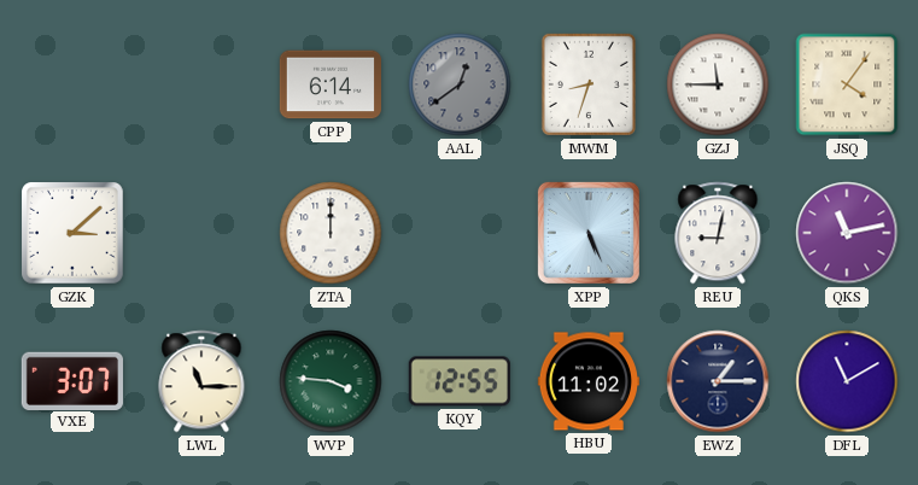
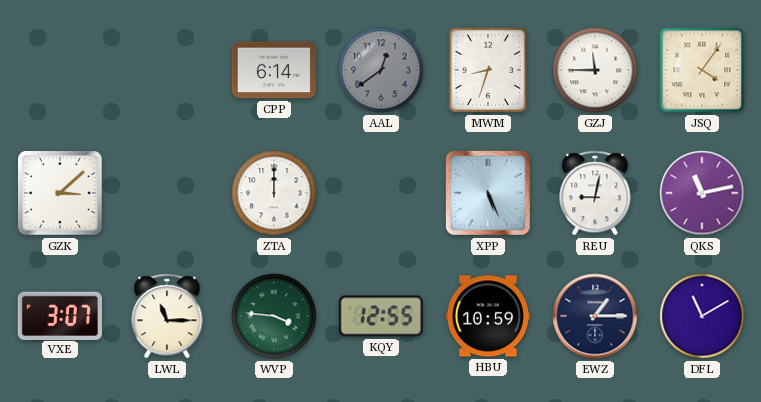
HBU: 11:02 -> 10:59
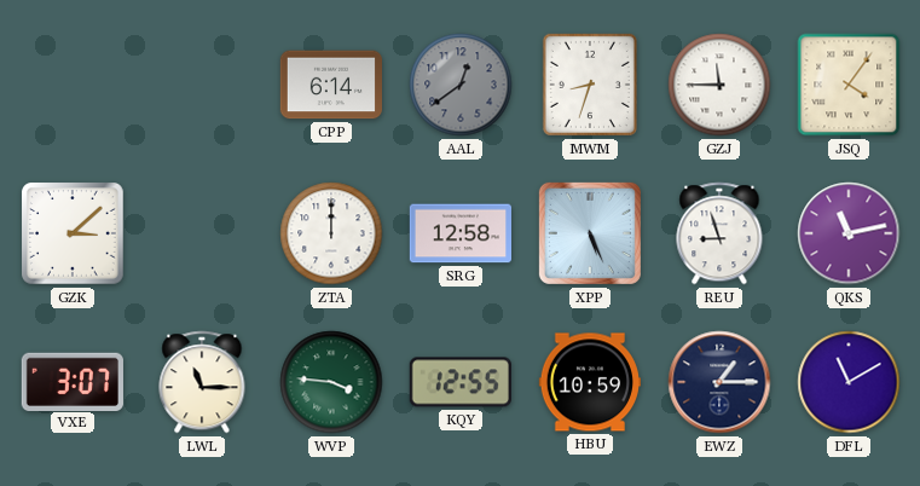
SRG: none -> 12:58
REU: 9:02 -> 8:57
